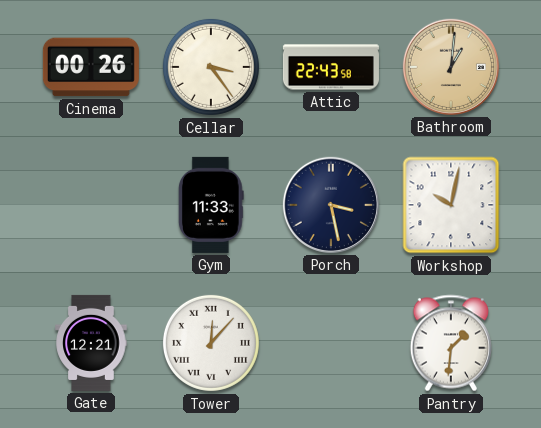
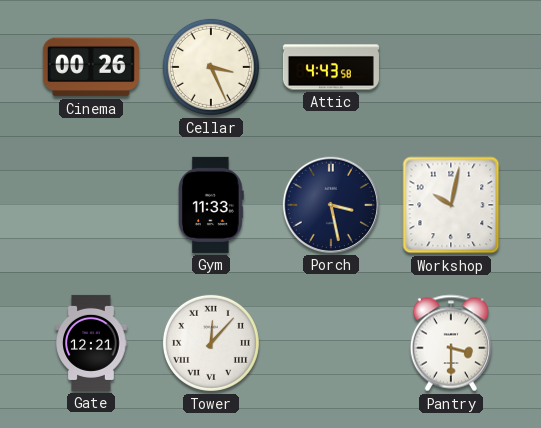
Cellar: 3:24 -> 3:26
Attic: 22:43 -> 4:43
Bathroom: 1:01 -> none
Pantry: 1:31 -> 3:30
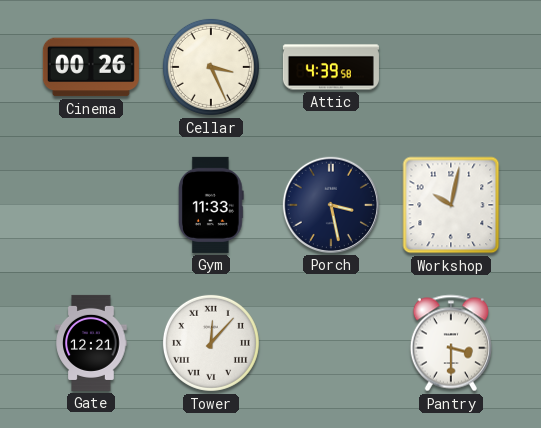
Attic: 4:43 -> 4:39
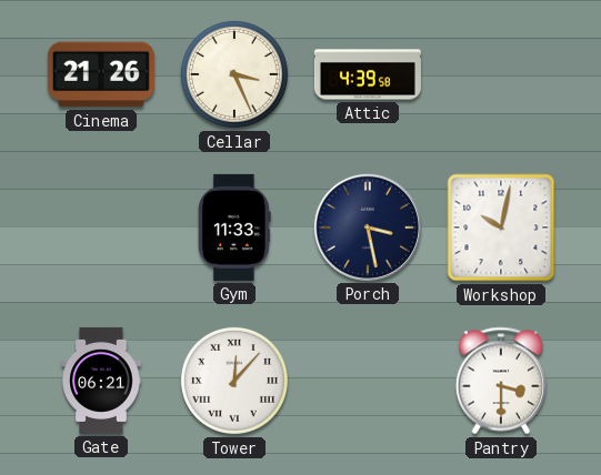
Cinema: 00:26 -> 21:26
Gate: 12:21 -> 06:21
